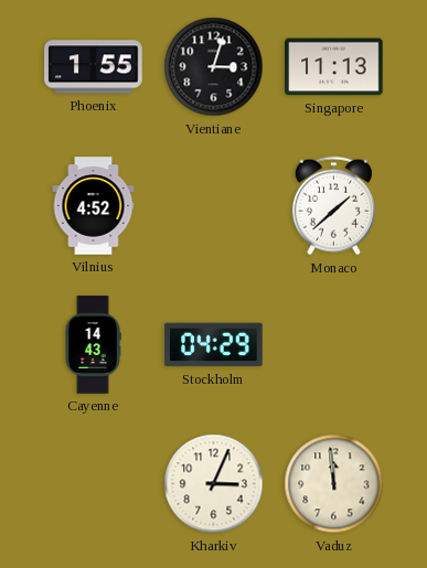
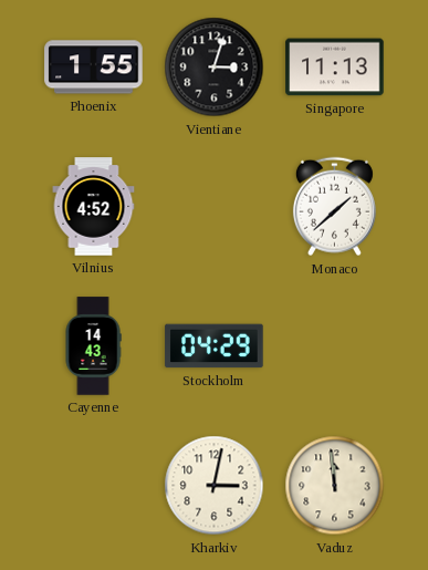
Kharkiv: 3:04 -> 3:02
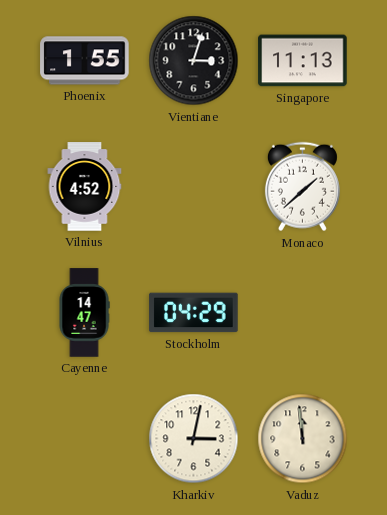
Cayenne: 14:43 -> 14:47
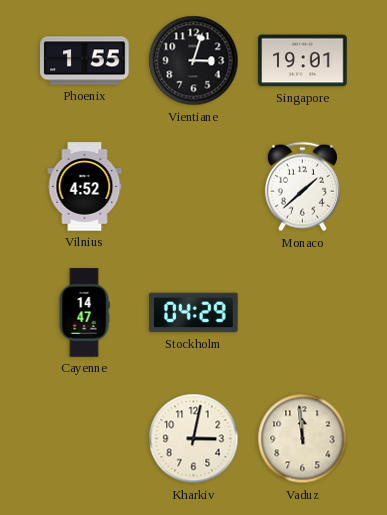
Singapore: 11:13 -> 19:01
